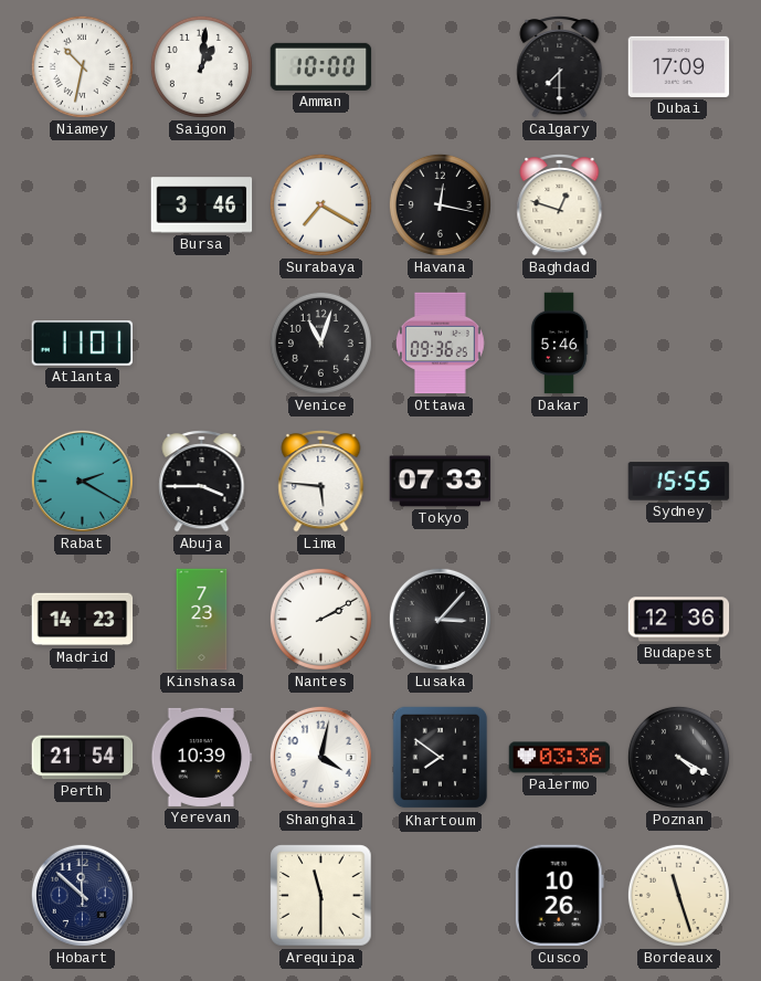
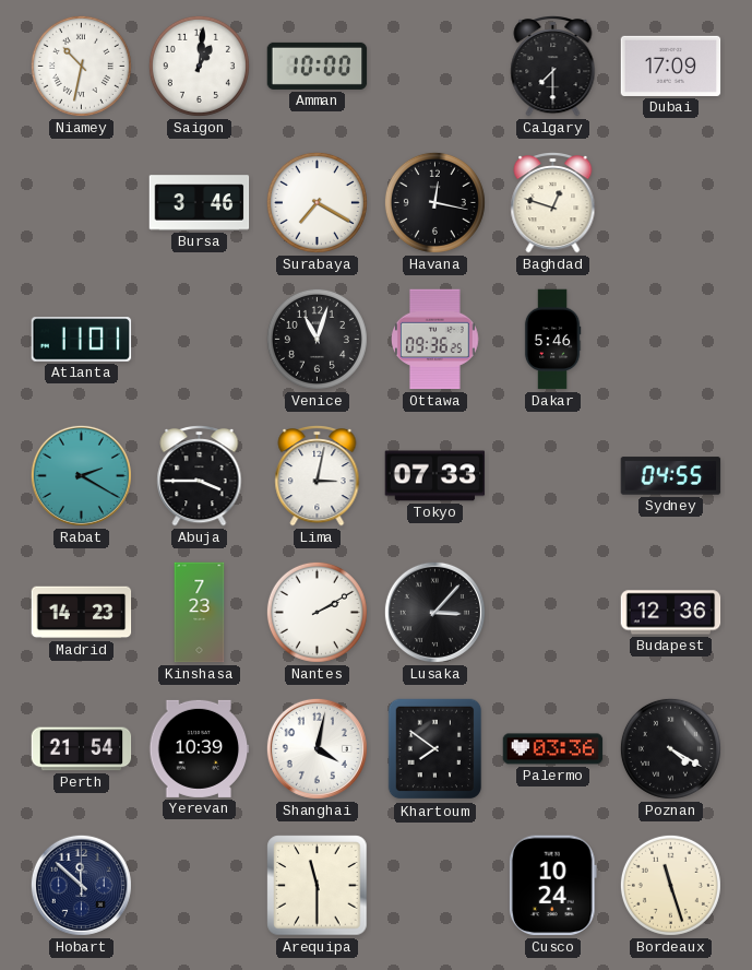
Lima: 5:46 -> 3:02
Sydney: 15:55 -> 04:55
Cusco: 10:26 -> 10:24
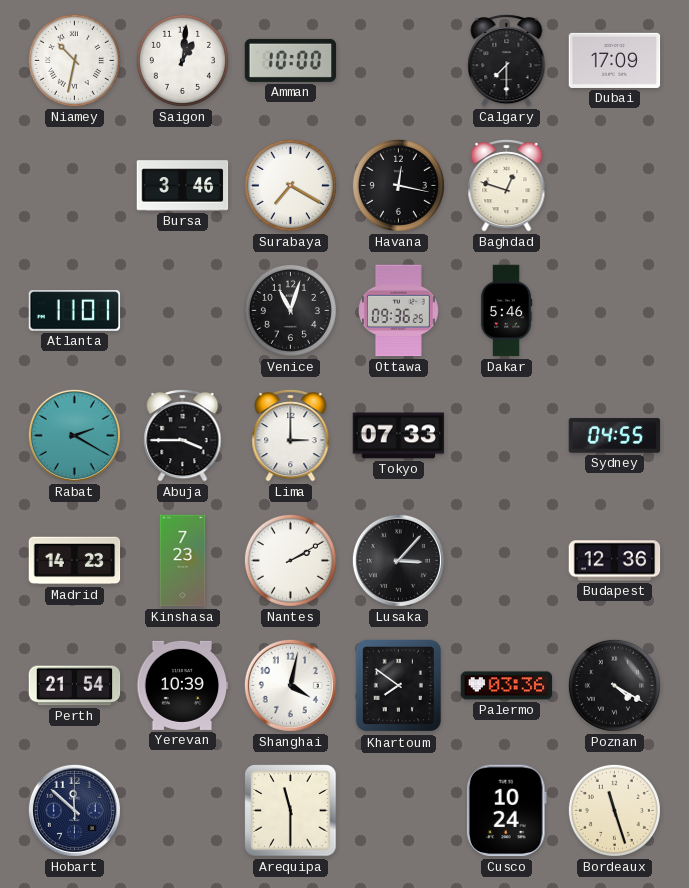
Lima: 3:02 -> 3:00
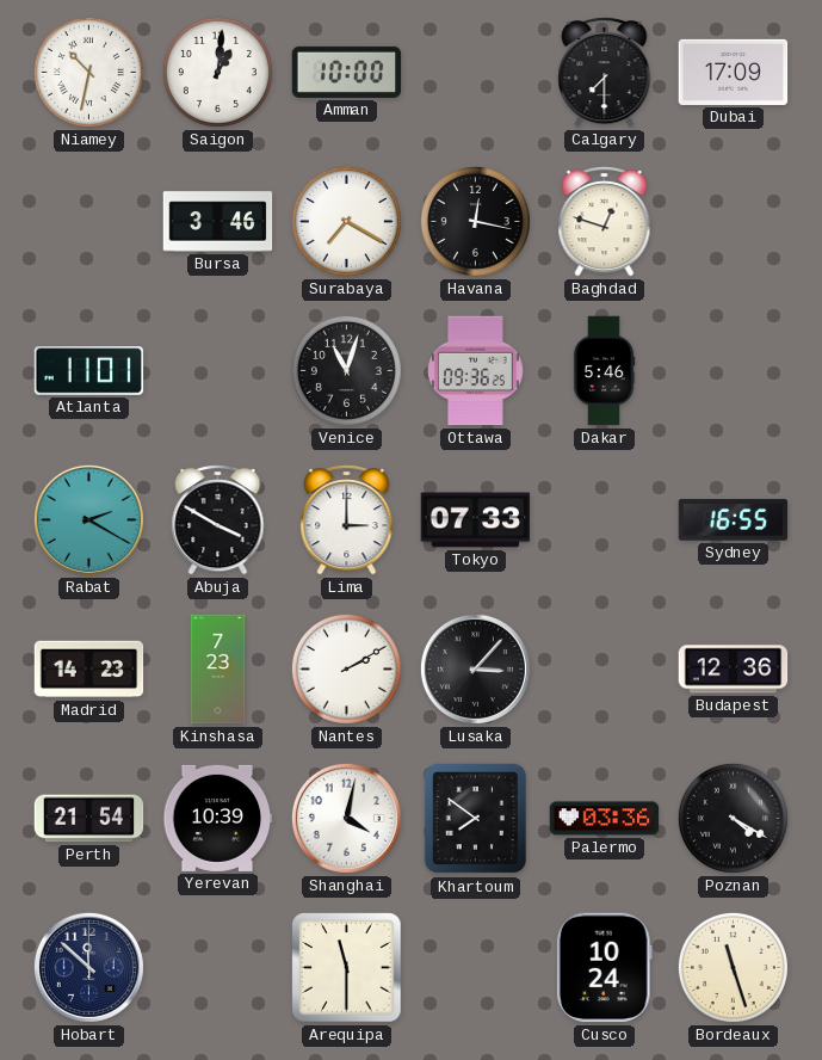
Abuja: 3:45 -> 3:50
Sydney: 04:55 -> 16:55
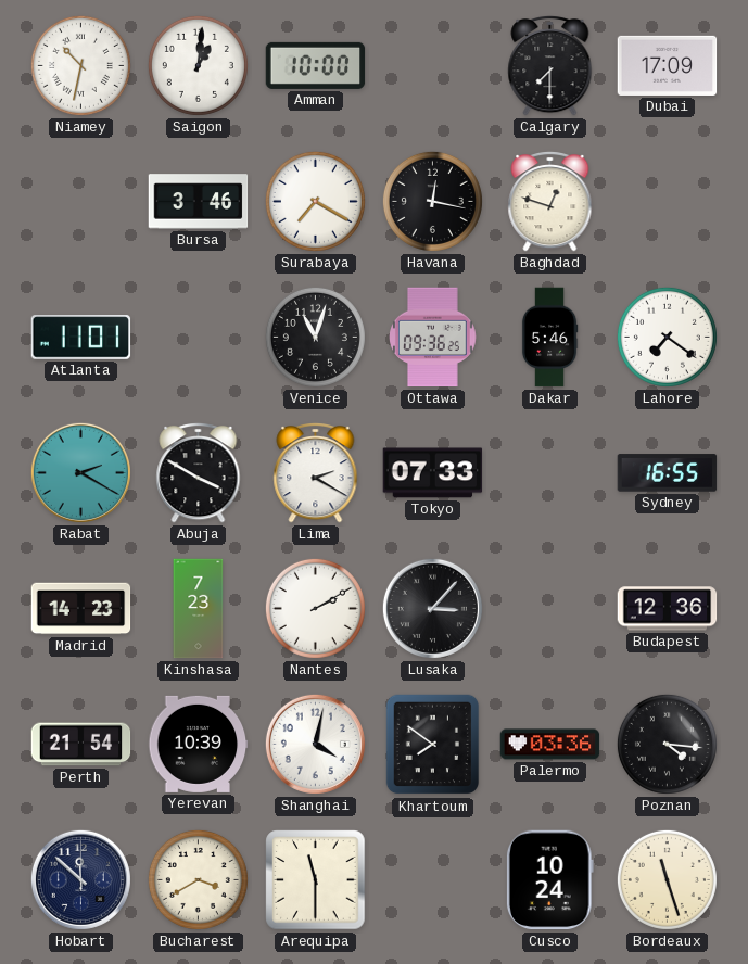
Lahore: none -> 7:21
Lima: 3:00 -> 2:20
Poznan: 4:20 -> 4:16
Bucharest: none -> 3:40
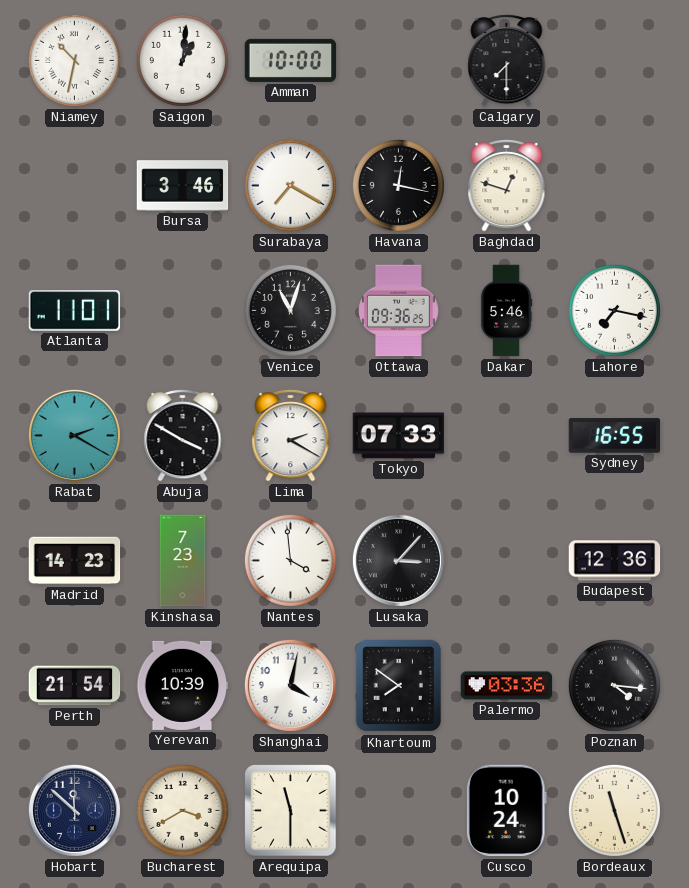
Dubai: 17:09 -> none
Lahore: 7:21 -> 7:17
Nantes: 2:10 -> 3:59
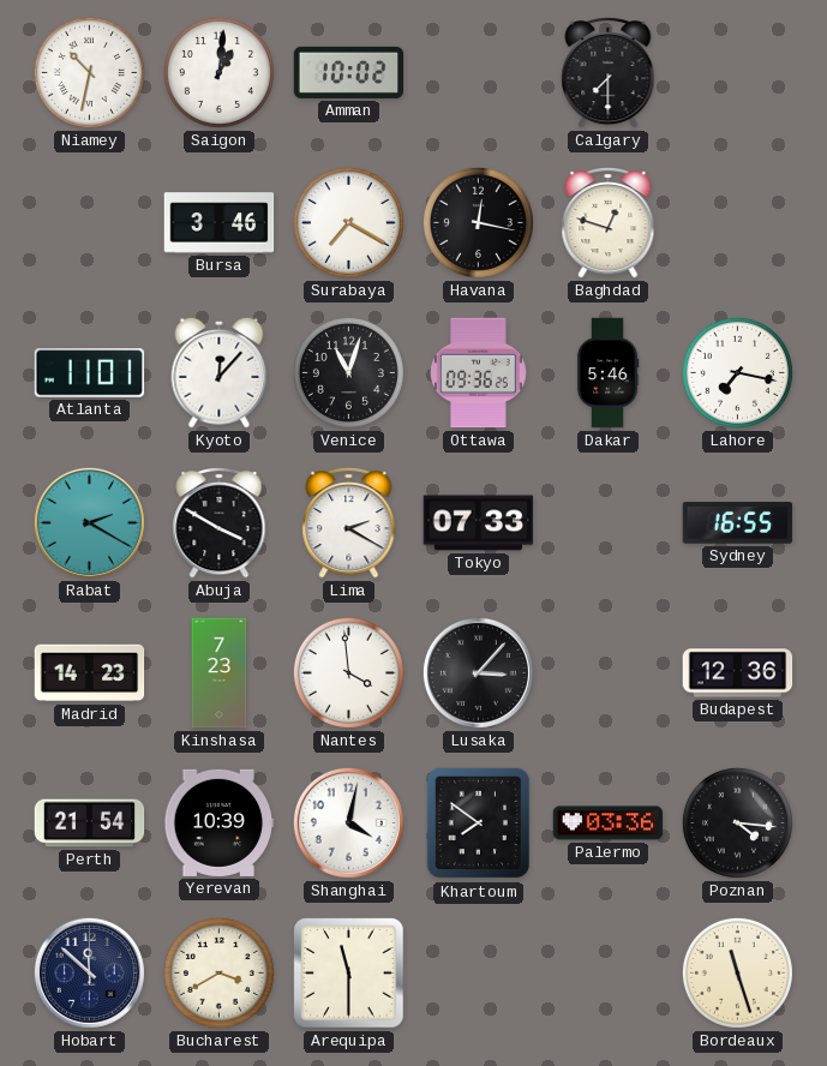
Amman: 10:00 -> 10:02
Kyoto: none -> 12:07
Cusco: 10:24 -> none
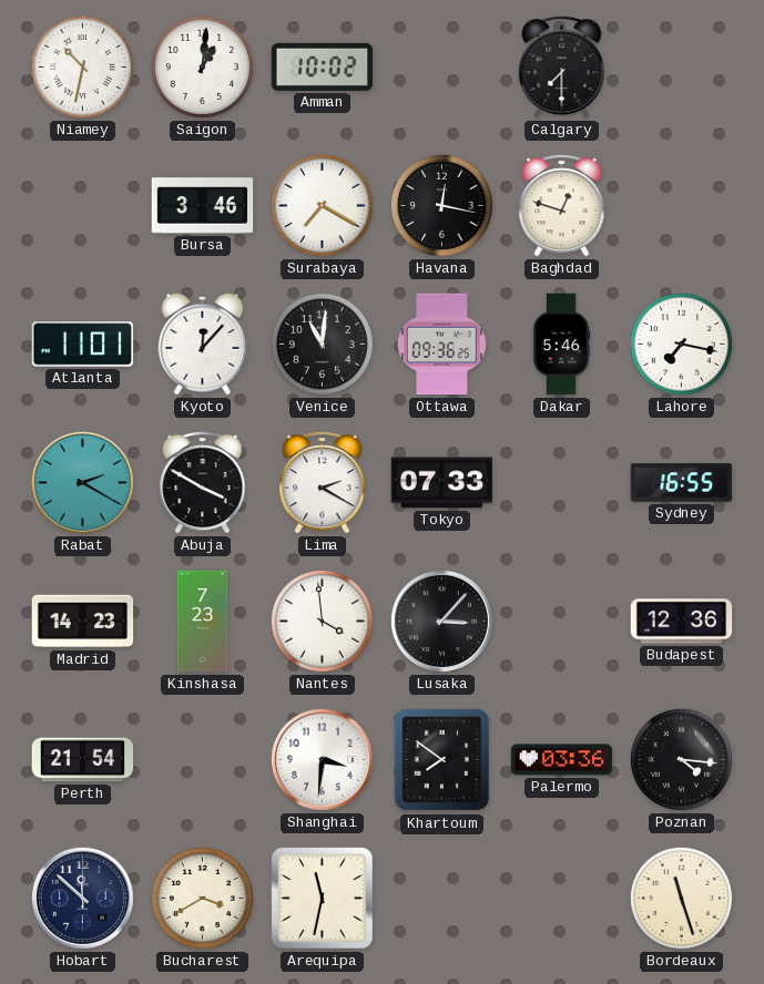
Venice: 11:03 -> 11:01
Yerevan: 10:39 -> none
Shanghai: 4:02 -> 3:31
Arequipa: 11:30 -> 11:32
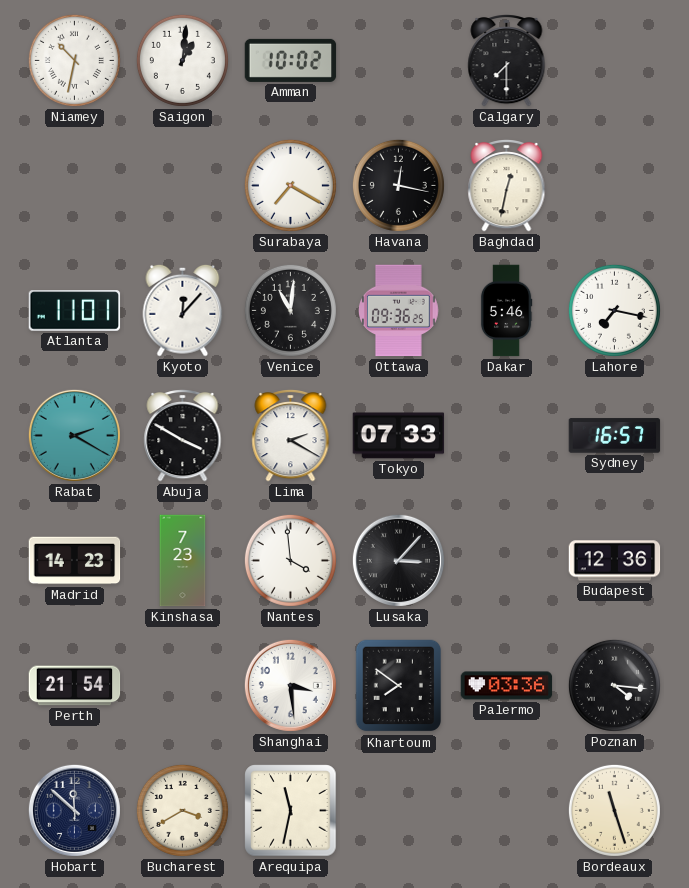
Bursa: 3:46 -> none
Baghdad: 12:48 -> 12:32
Sydney: 16:55 -> 16:57
Shanghai: 3:31 -> 3:29
